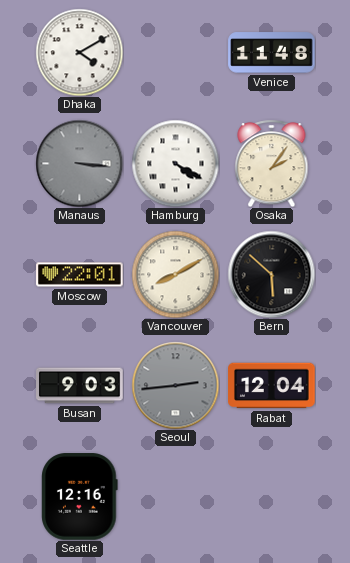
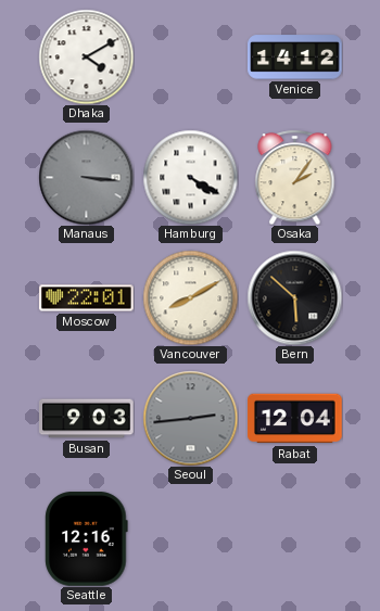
Venice: 11:48 -> 14:12
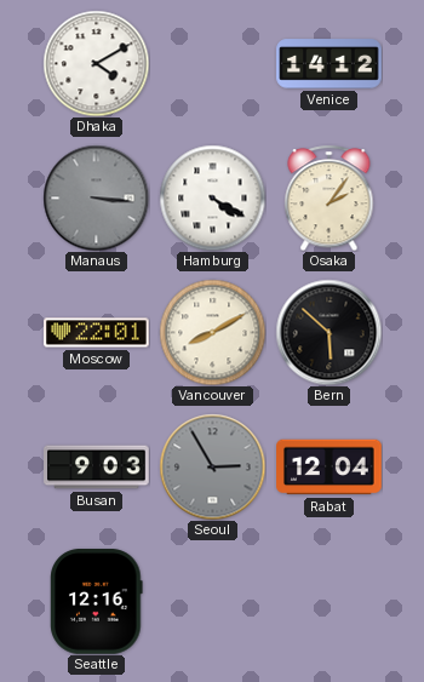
Seoul: 2:44 -> 2:55
